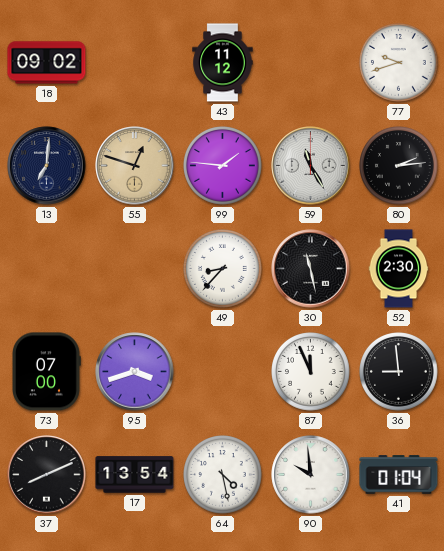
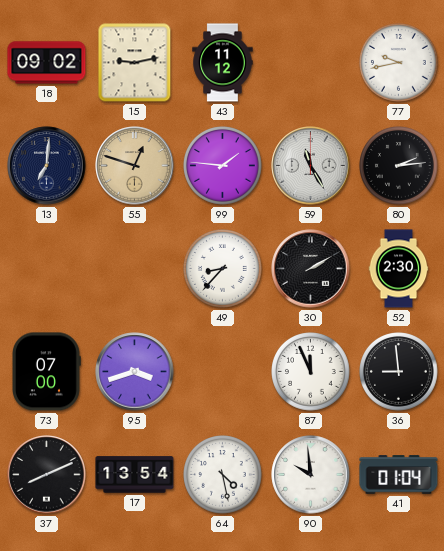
15: none -> 9:13
77: 9:42 -> 9:43
30: 11:28 -> 2:10
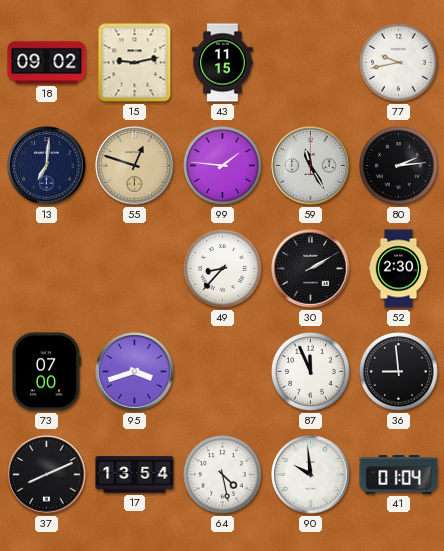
43: 11:12 -> 11:15
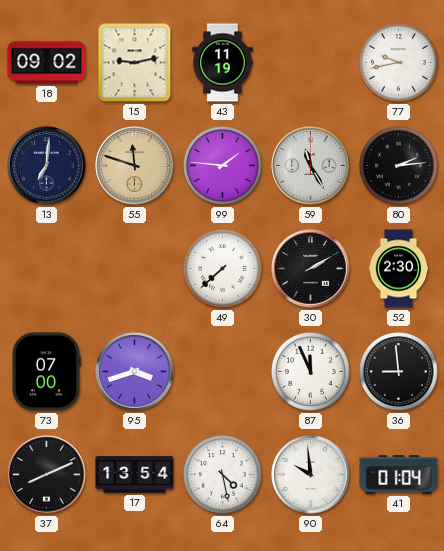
43: 11:15 -> 11:19
55: 12:48 -> 11:48
49: 8:37 -> 7:38
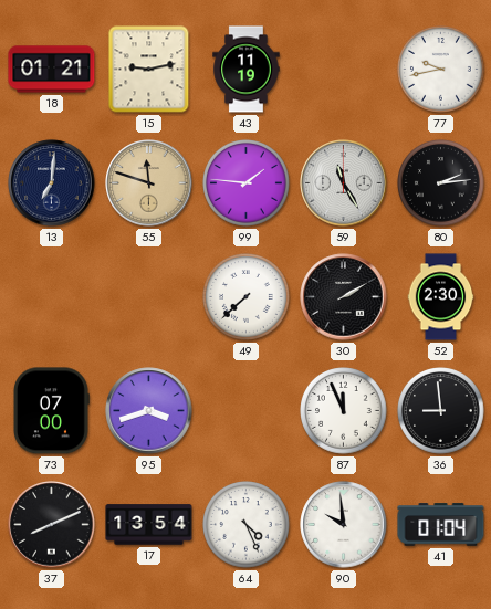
18: 09:02 -> 01:21
64: 4:28 -> 4:26
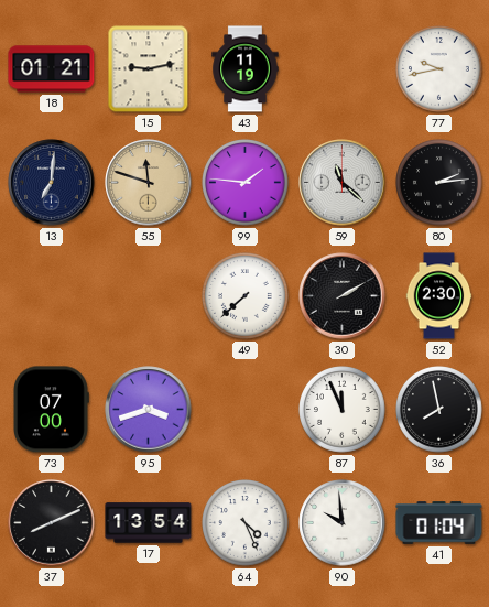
59: 11:25 -> 11:22
36: 8:59 -> 7:58
